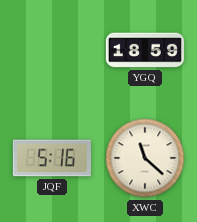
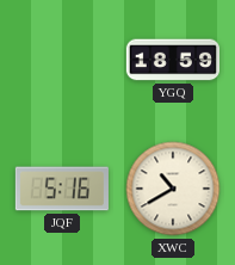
XWC: 11:22 -> 10:40
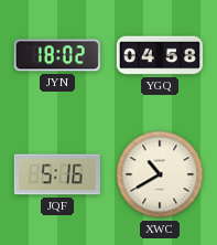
JYN: none -> 18:02
YGQ: 18:59 -> 04:58
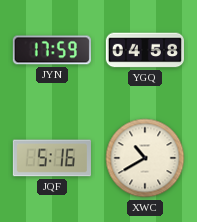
JYN: 18:02 -> 17:59
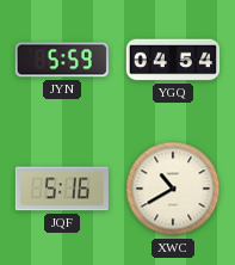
JYN: 17:59 -> 5:59
YGQ: 04:58 -> 04:54
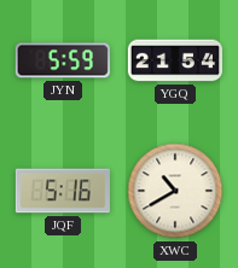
YGQ: 04:54 -> 21:54
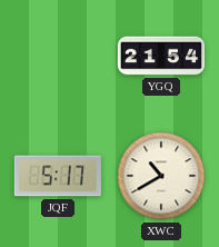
JYN: 5:59 -> none
JQF: 5:16 -> 5:17
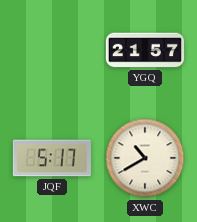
YGQ: 21:54 -> 21:57
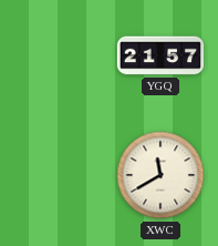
JQF: 5:17 -> none
XWC: 10:40 -> 11:40
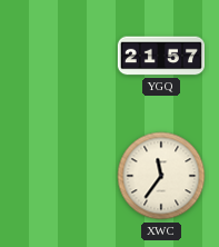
XWC: 11:40 -> 11:36
